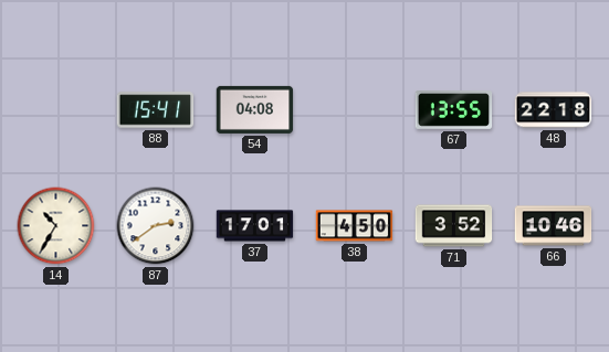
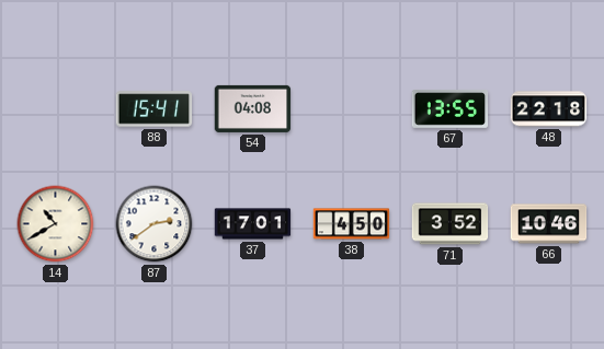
14: 10:35 -> 10:40
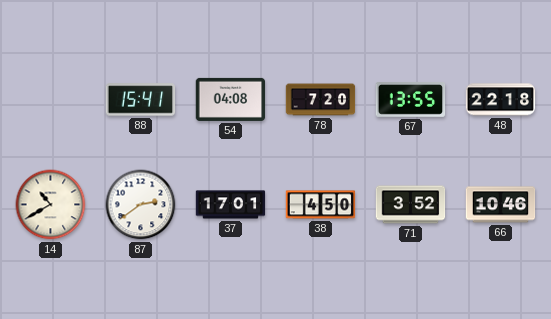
78: none -> 7:20
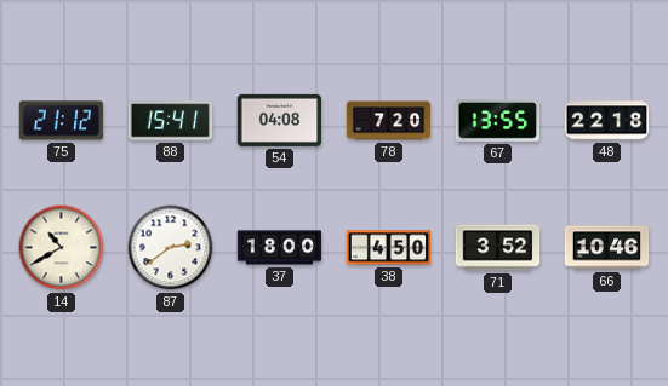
75: none -> 21:12
37: 17:01 -> 18:00
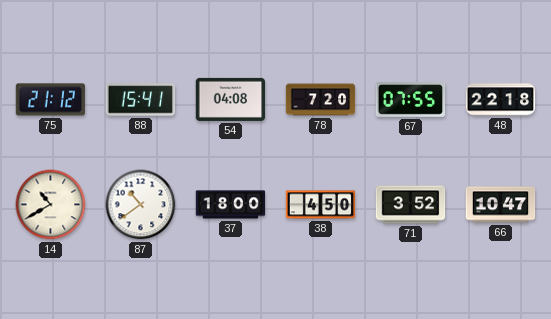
67: 13:55 -> 07:55
87: 2:39 -> 10:39
66: 10:46 -> 10:47
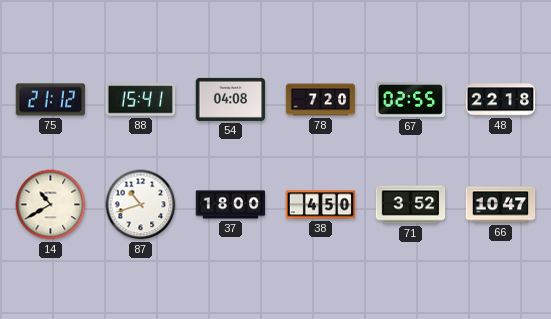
67: 07:55 -> 02:55
87: 10:39 -> 10:42
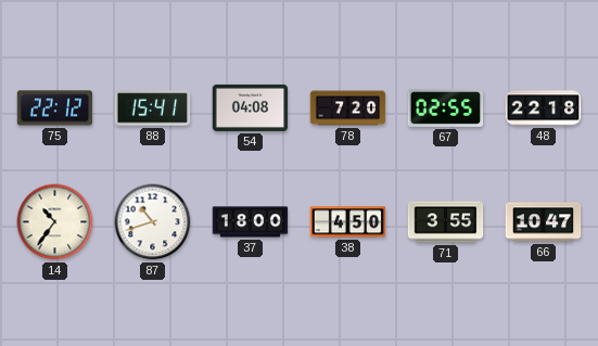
75: 21:12 -> 22:12
14: 10:40 -> 10:36
71: 3:52 -> 3:55
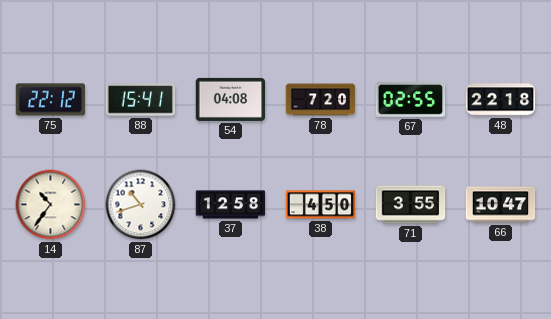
37: 18:00 -> 12:58
